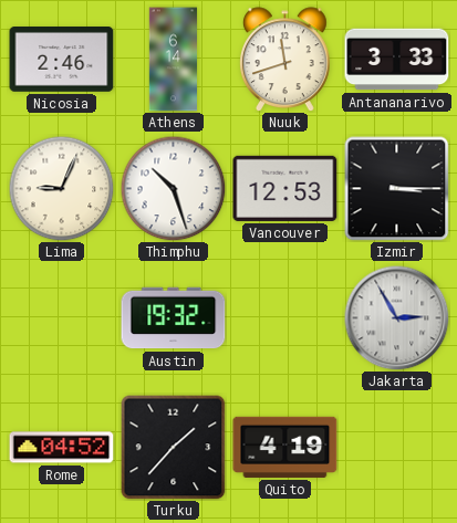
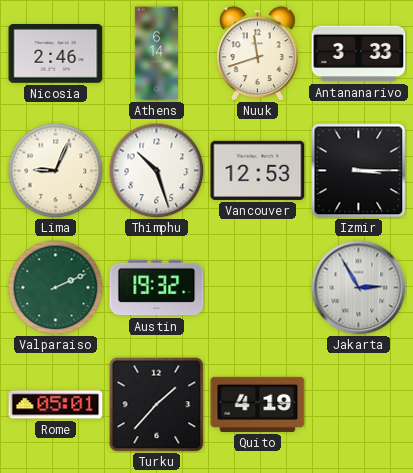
Valparaiso: none -> 2:11
Rome: 04:52 -> 05:01
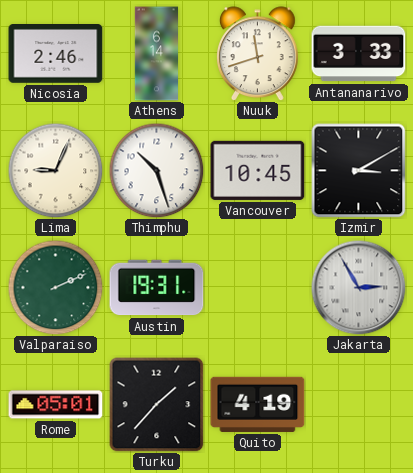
Vancouver: 12:53 -> 10:45
Izmir: 3:15 -> 3:10
Austin: 19:32 -> 19:31
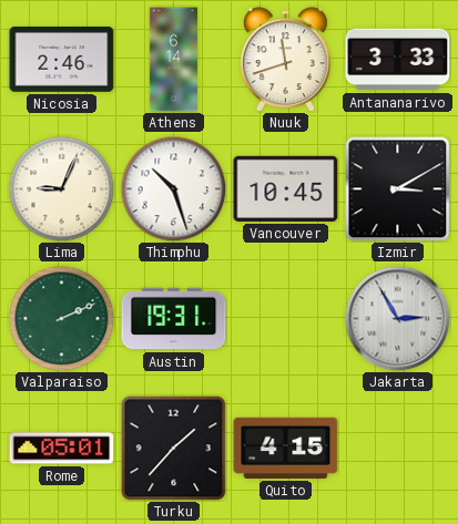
Quito: 4:19 -> 4:15
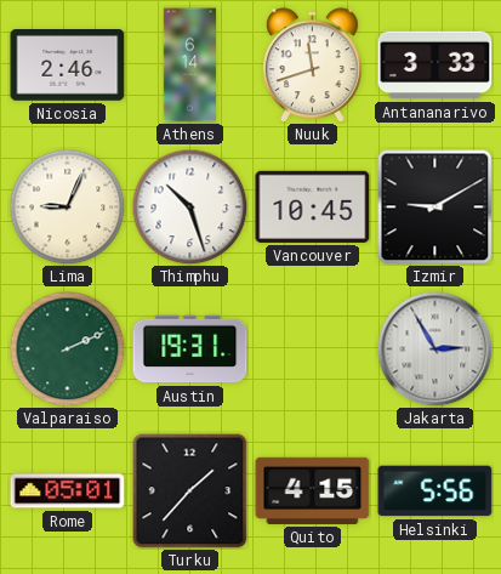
Izmir: 3:10 -> 9:10
Helsinki: none -> 5:56
